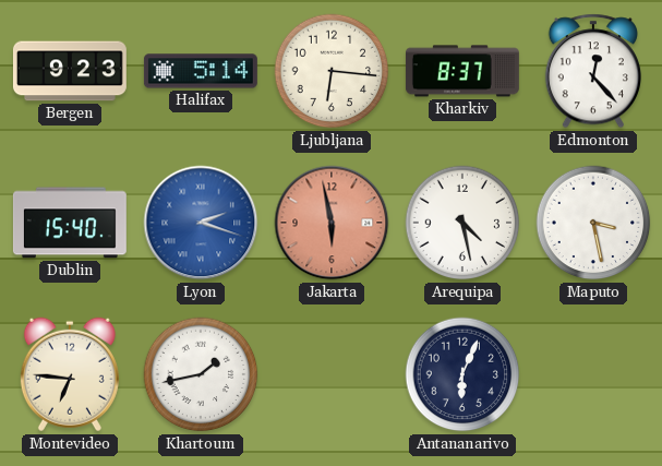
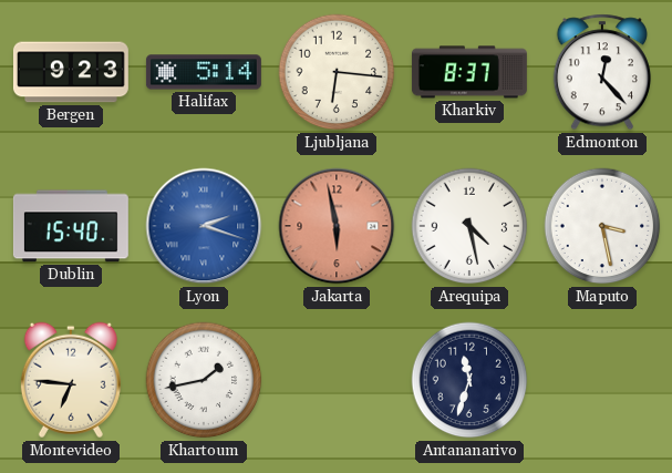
Antananarivo: 6:04 -> 11:33
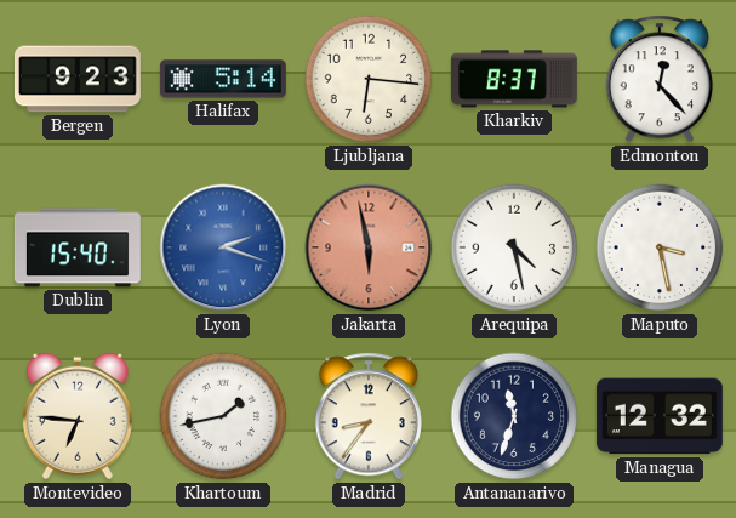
Madrid: none -> 8:36
Managua: none -> 12:32
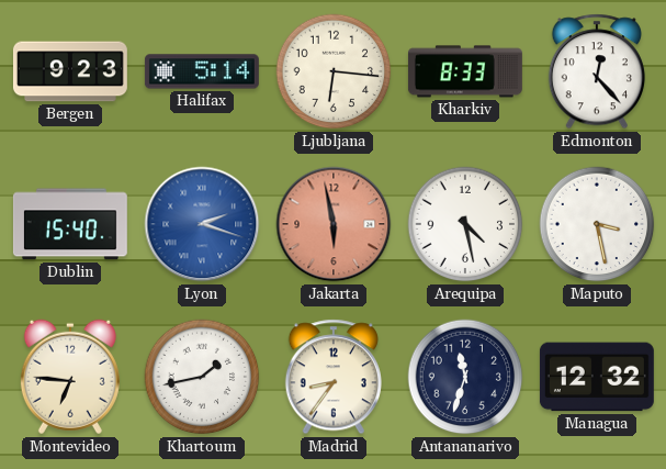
Kharkiv: 8:37 -> 8:33
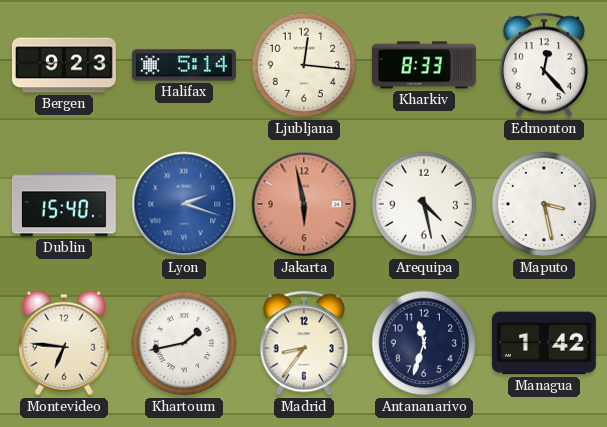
Ljubljana: 6:16 -> 12:16
Managua: 12:32 -> 1:42
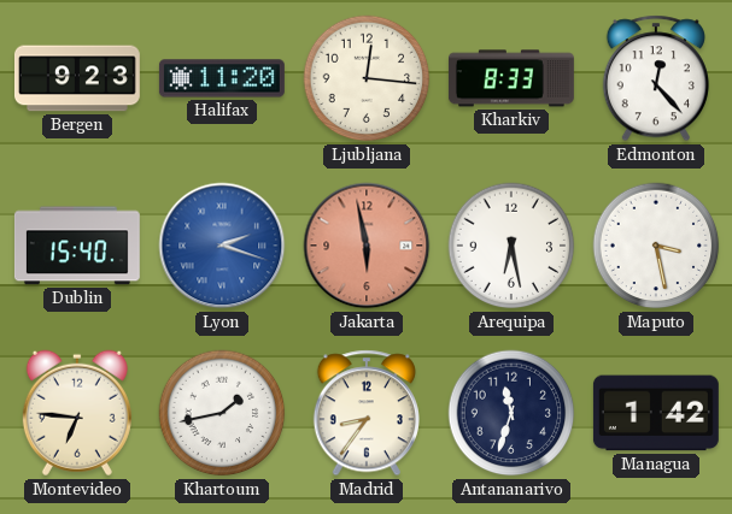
Halifax: 5:14 -> 11:20
Arequipa: 4:28 -> 6:28
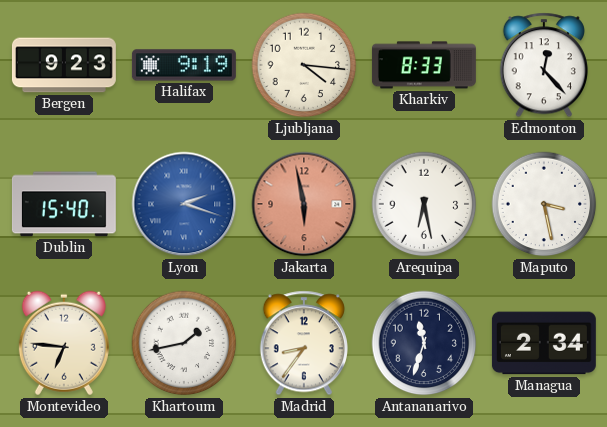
Halifax: 11:20 -> 9:19
Ljubljana: 12:16 -> 4:16
Managua: 1:42 -> 2:34
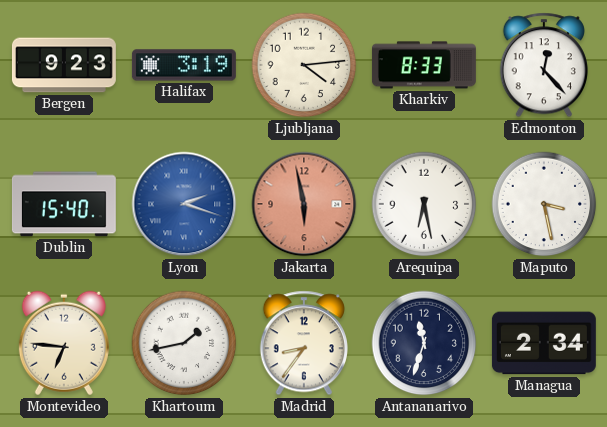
Halifax: 9:19 -> 3:19
Ljubljana: 4:16 -> 4:14
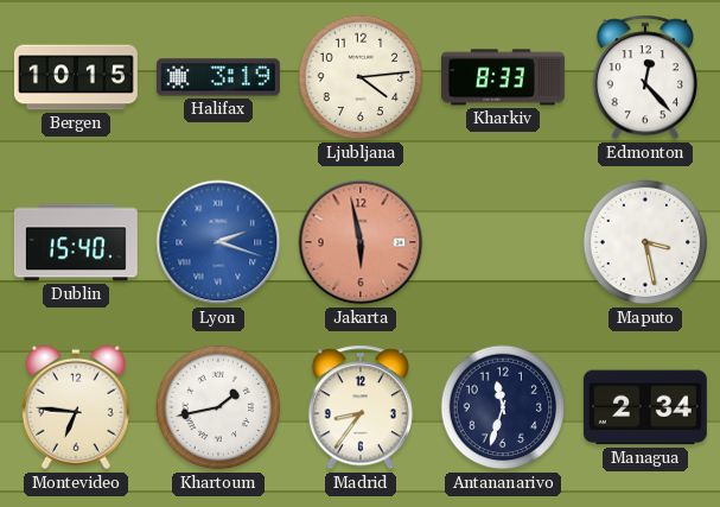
Bergen: 9:23 -> 10:15
Arequipa: 6:28 -> none
